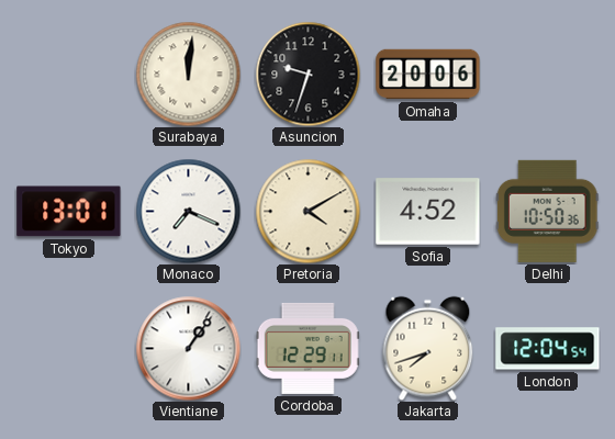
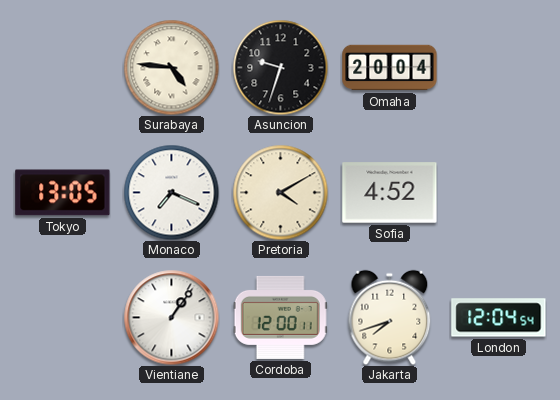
Surabaya: 12:01 -> 4:46
Omaha: 20:06 -> 20:04
Tokyo: 13:01 -> 13:05
Delhi: 10:50 -> none
Cordoba: 12:29 -> 12:00
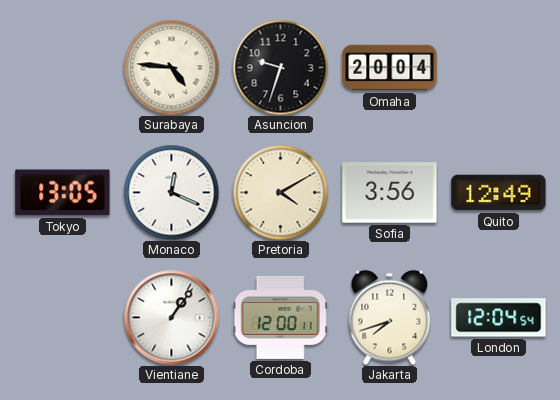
Monaco: 7:19 -> 12:19
Sofia: 4:52 -> 3:56
Quito: none -> 12:49
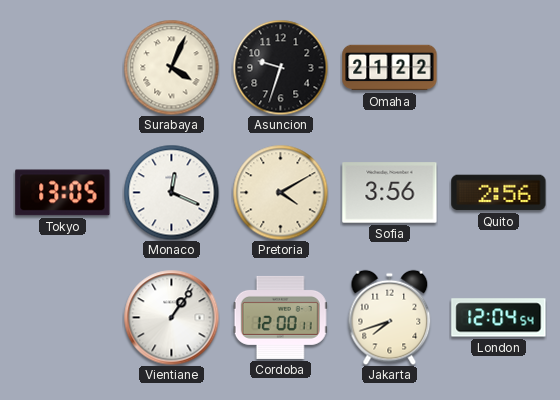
Surabaya: 4:46 -> 4:04
Omaha: 20:04 -> 21:22
Quito: 12:49 -> 2:56
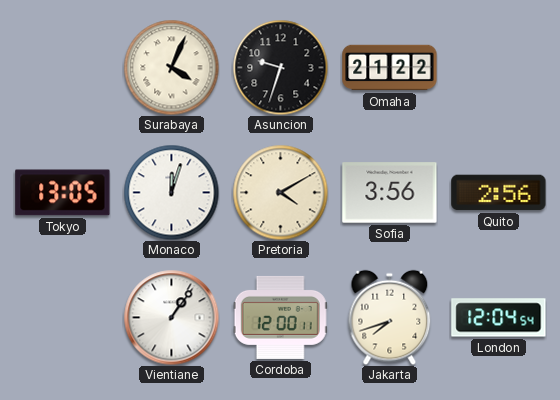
Monaco: 12:19 -> 12:03
